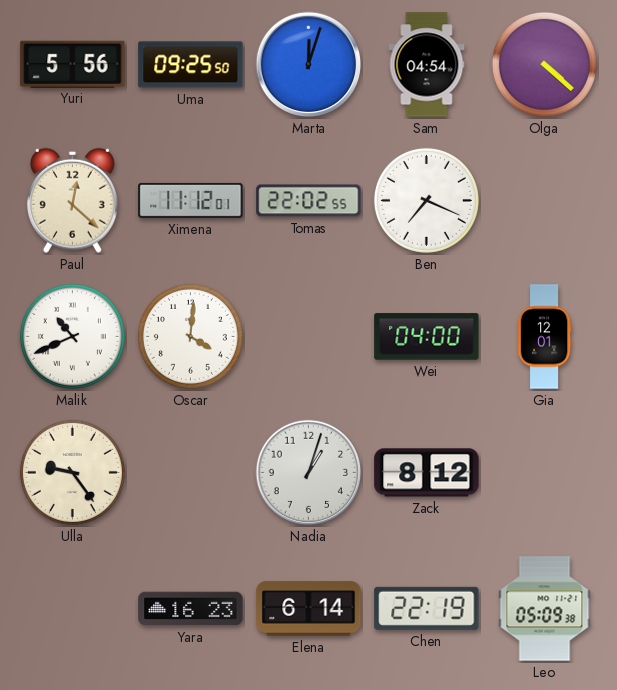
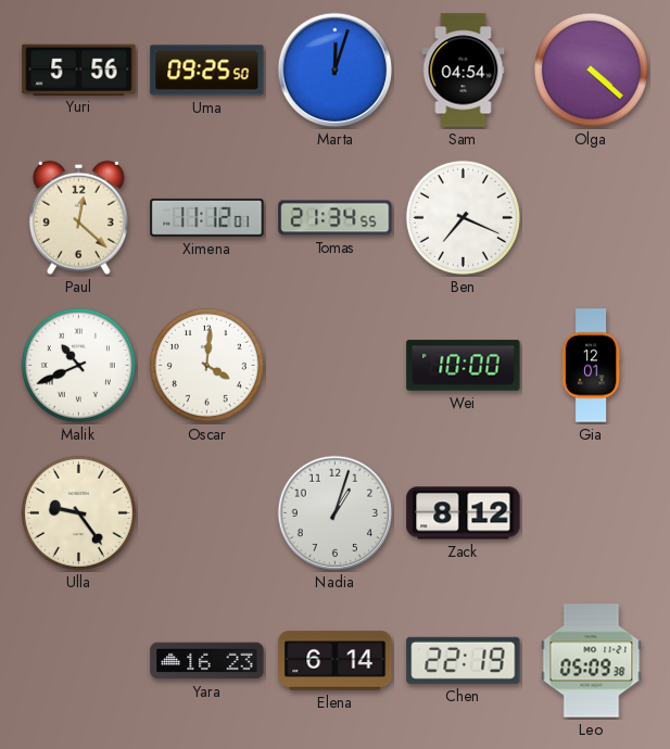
Tomas: 22:02 -> 21:34
Wei: 04:00 -> 10:00
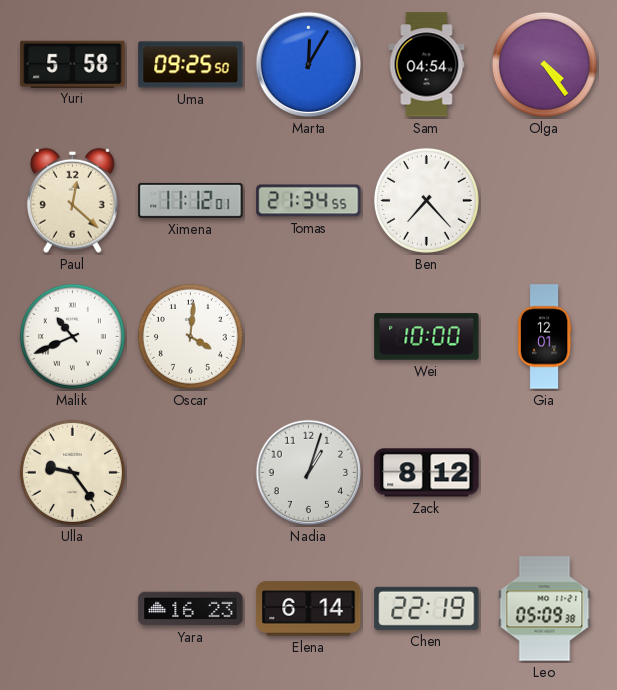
Yuri: 5:56 -> 5:58
Marta: 12:03 -> 12:05
Olga: 4:22 -> 4:24
Ben: 7:19 -> 7:23
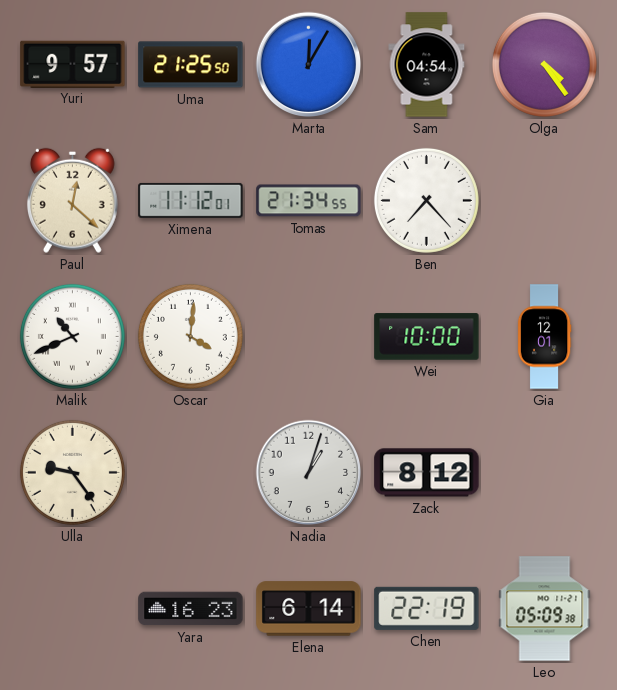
Yuri: 5:58 -> 9:57
Uma: 09:25 -> 21:25
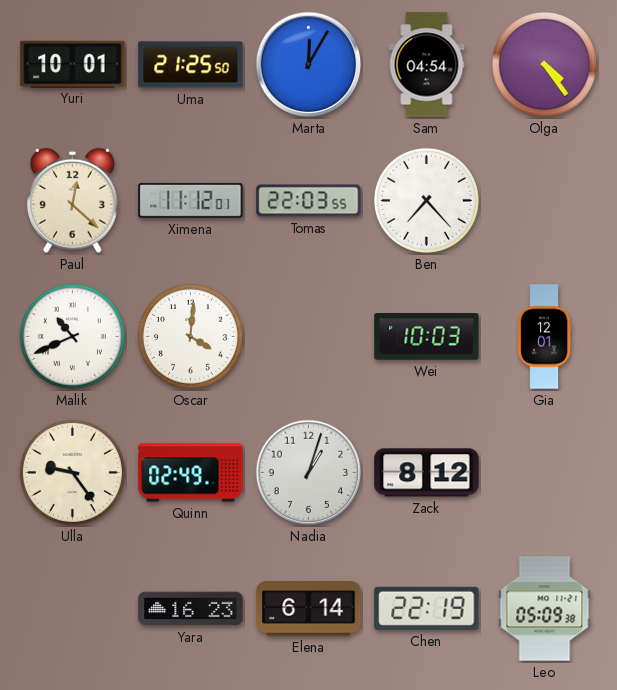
Yuri: 9:57 -> 10:01
Tomas: 21:34 -> 22:03
Wei: 10:00 -> 10:03
Quinn: none -> 02:49
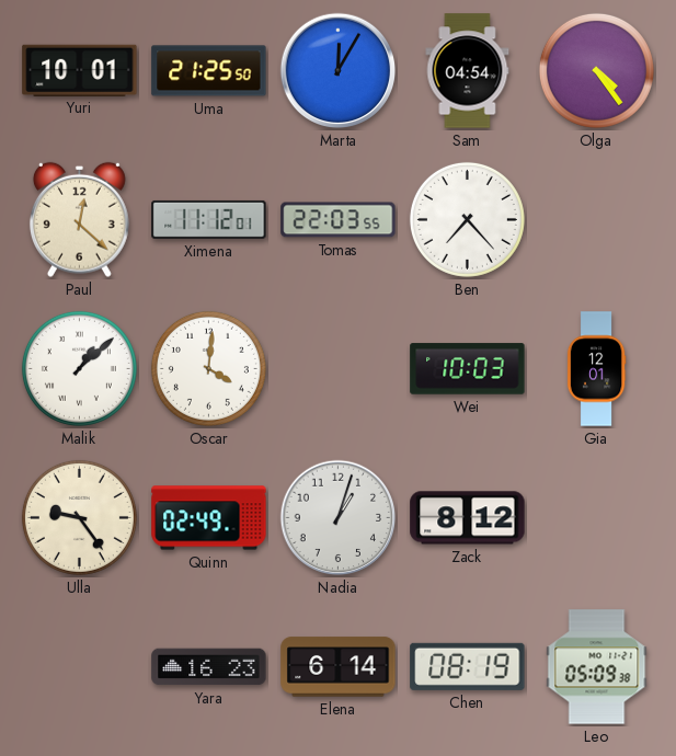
Malik: 10:41 -> 1:08
Chen: 22:19 -> 08:19
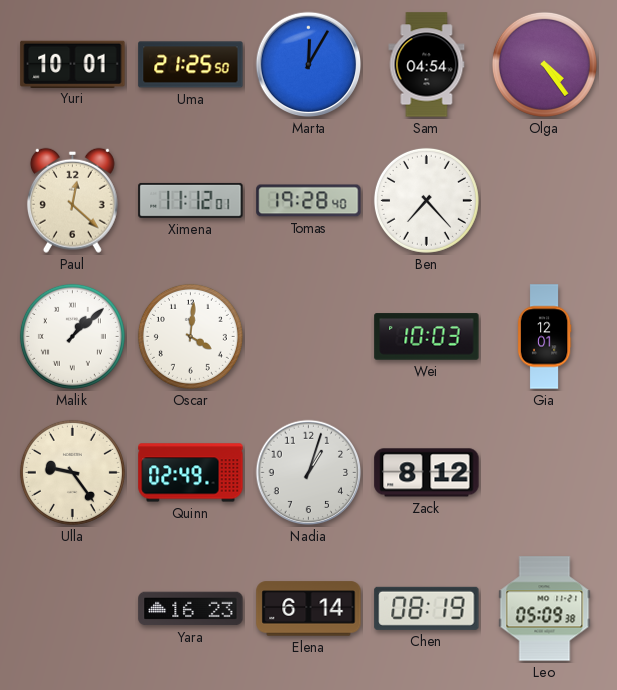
Tomas: 22:03 -> 19:28
